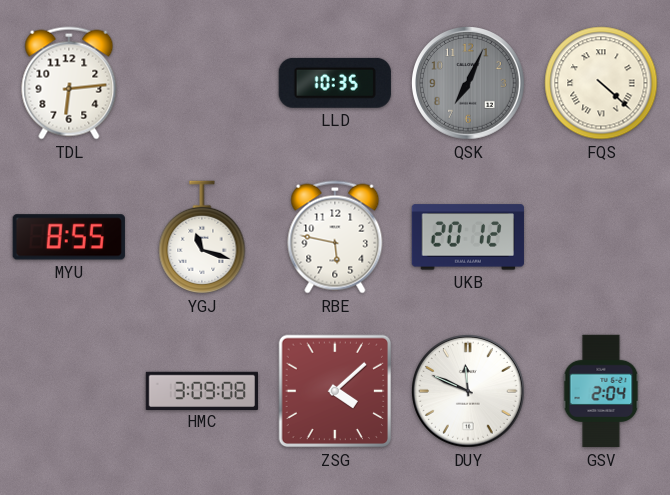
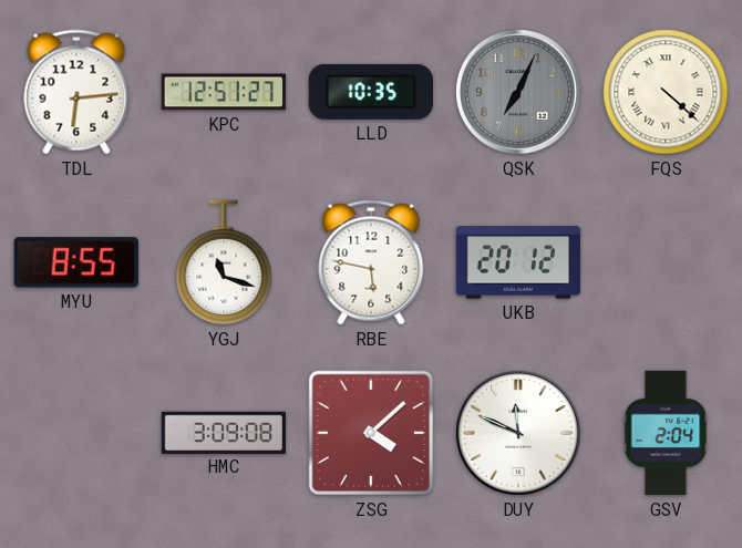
KPC: none -> 12:51
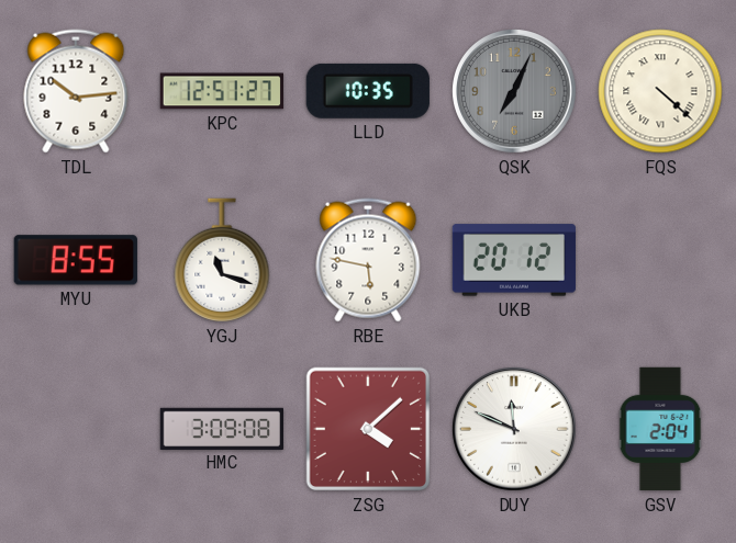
TDL: 6:14 -> 10:14
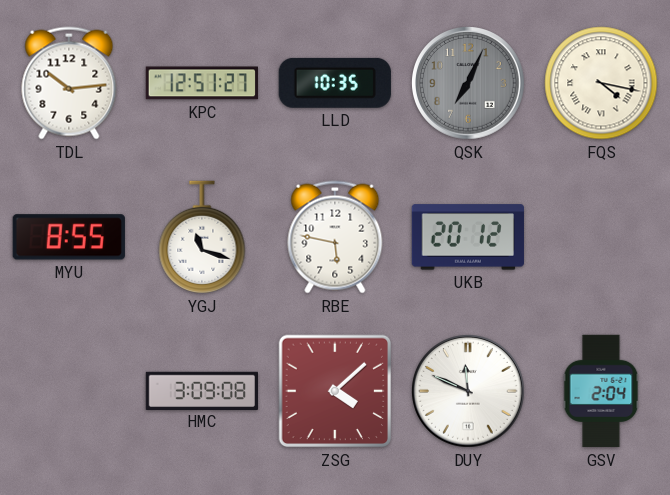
FQS: 4:22 -> 4:17
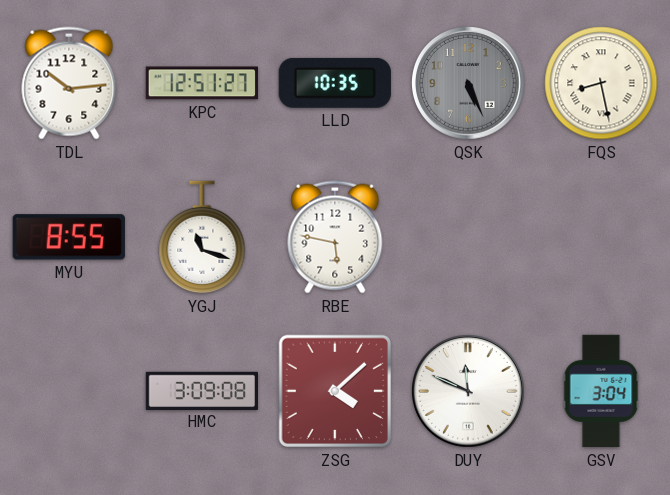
QSK: 7:04 -> 5:26
FQS: 4:17 -> 8:28
UKB: 20:12 -> none
GSV: 2:04 -> 3:04
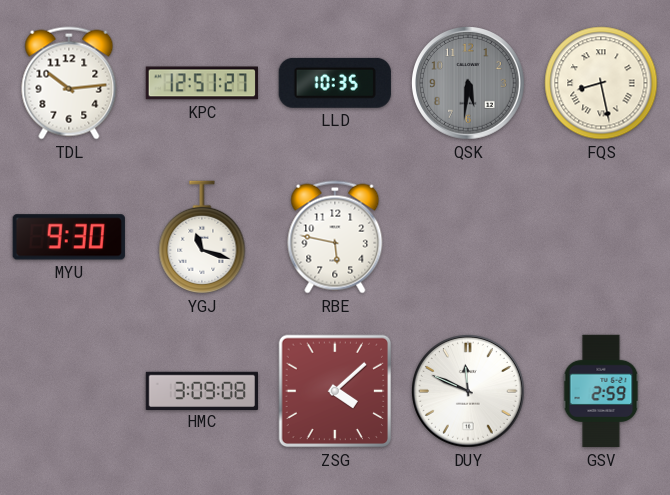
QSK: 5:26 -> 5:31
MYU: 8:55 -> 9:30
GSV: 3:04 -> 2:59
